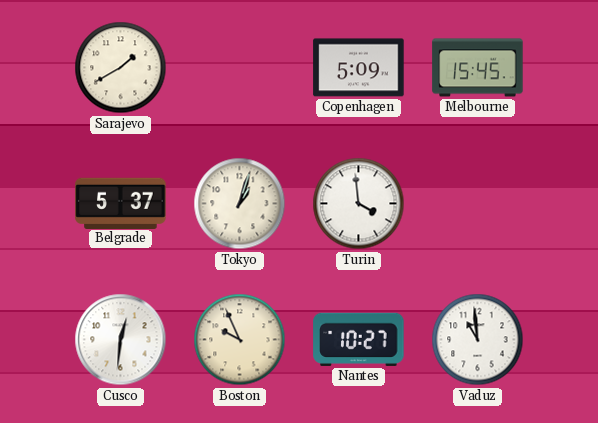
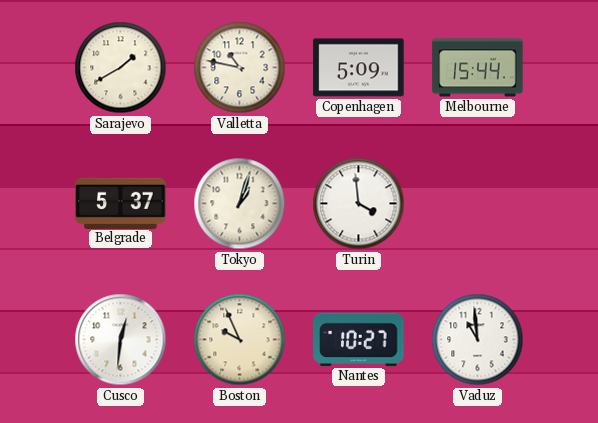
Valletta: none -> 10:47
Melbourne: 15:45 -> 15:44
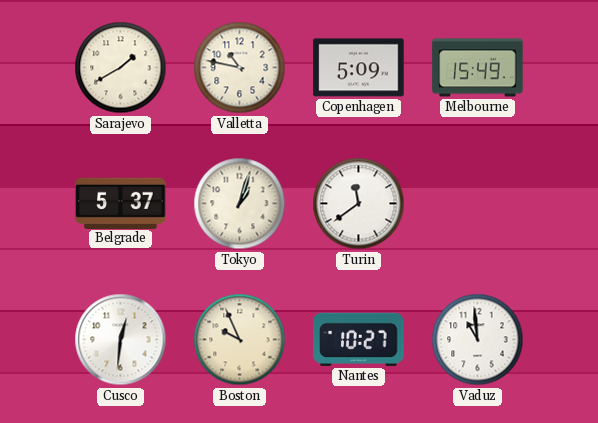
Melbourne: 15:44 -> 15:49
Turin: 3:59 -> 11:39
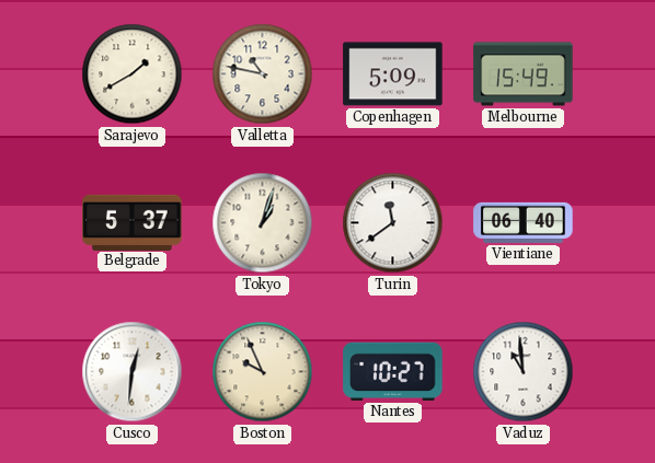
Vientiane: none -> 06:40
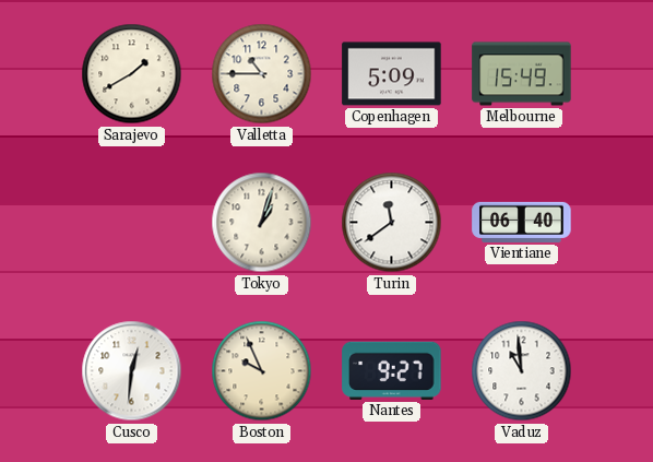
Valletta: 10:47 -> 10:45
Belgrade: 5:37 -> none
Nantes: 10:27 -> 9:27
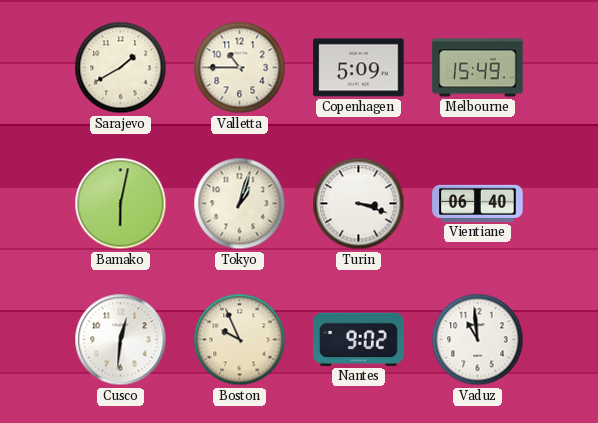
Bamako: none -> 6:02
Turin: 11:39 -> 3:18
Nantes: 9:27 -> 9:02
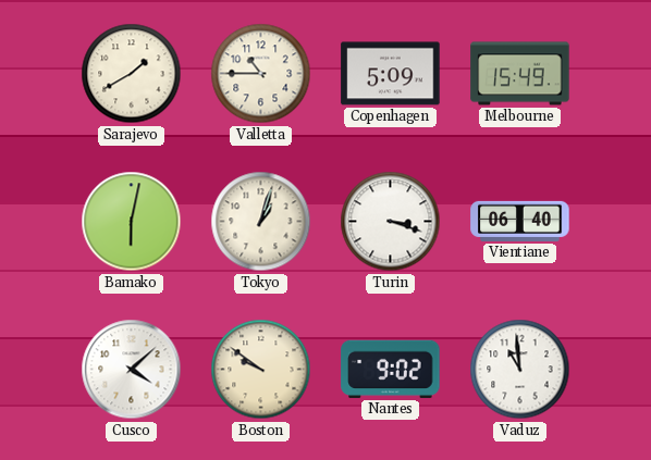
Cusco: 12:31 -> 4:08
Boston: 9:56 -> 9:51
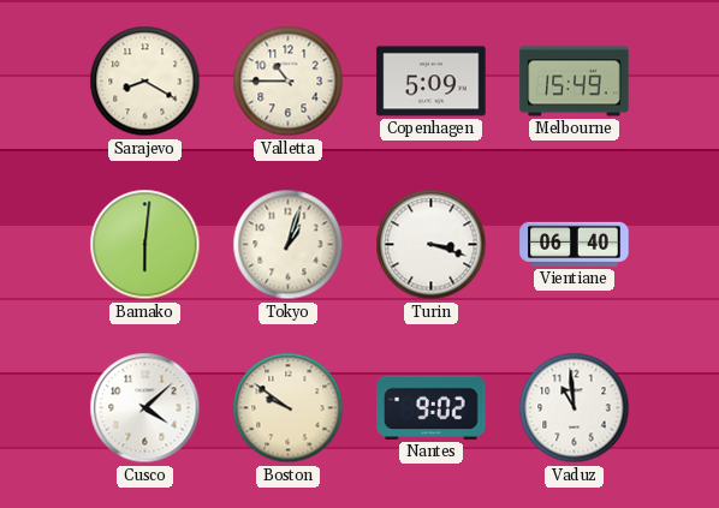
Sarajevo: 1:40 -> 8:20
Bamako: 6:02 -> 6:01
